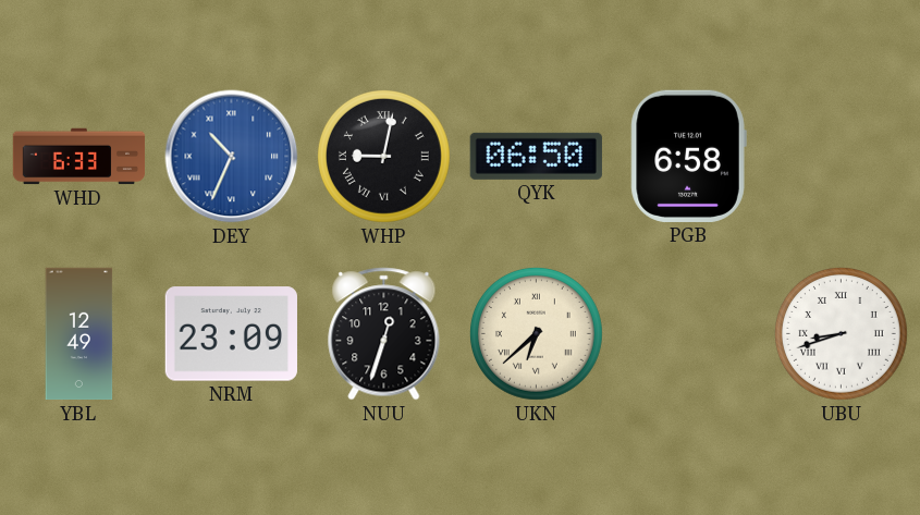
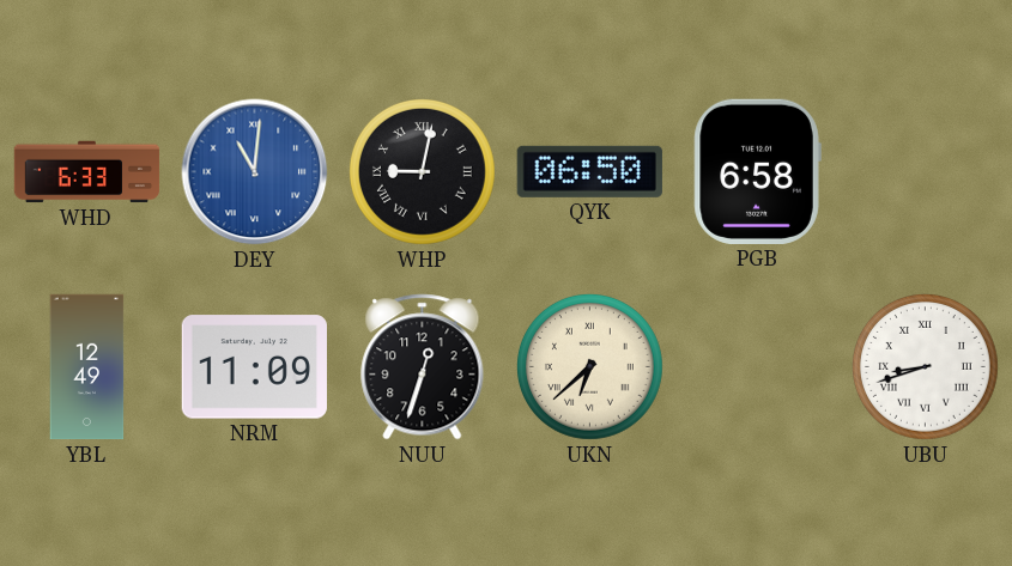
DEY: 10:34 -> 11:01
NRM: 23:09 -> 11:09
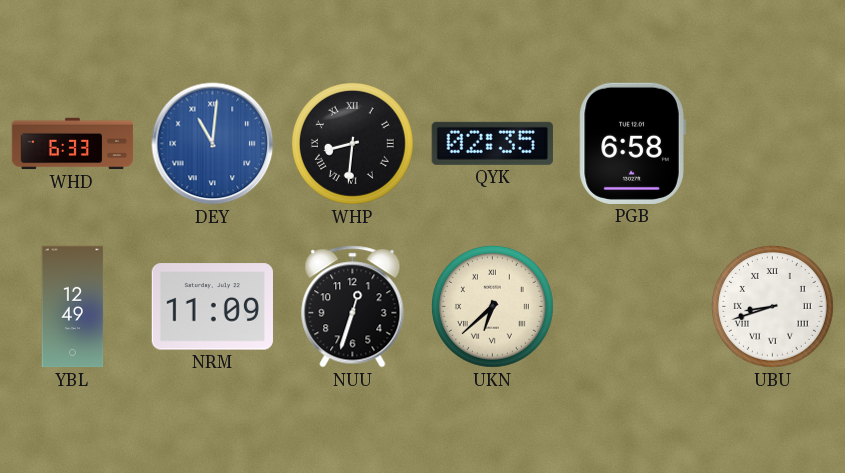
WHP: 9:02 -> 8:31
QYK: 06:50 -> 02:35
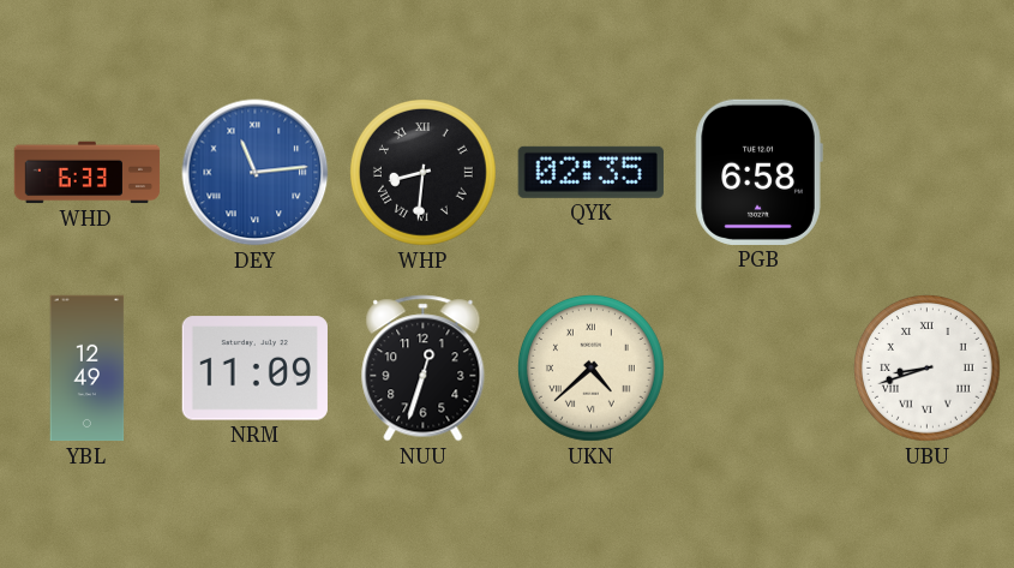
DEY: 11:01 -> 11:14
UKN: 6:38 -> 4:38
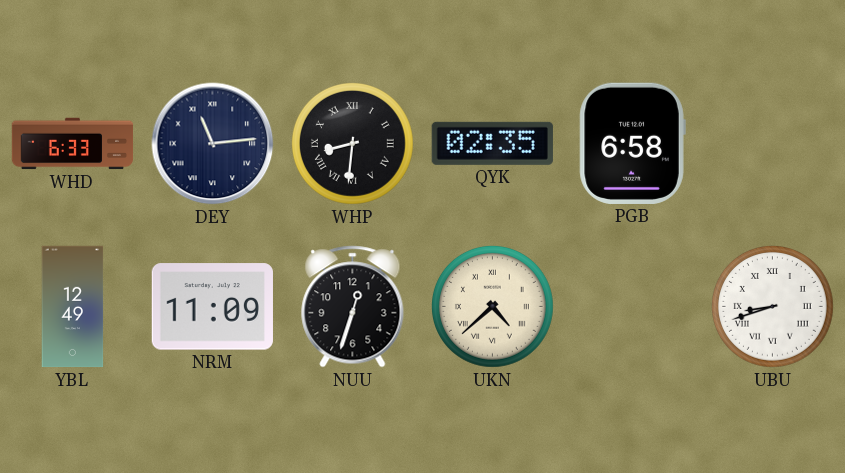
DEY dial: blue -> navy
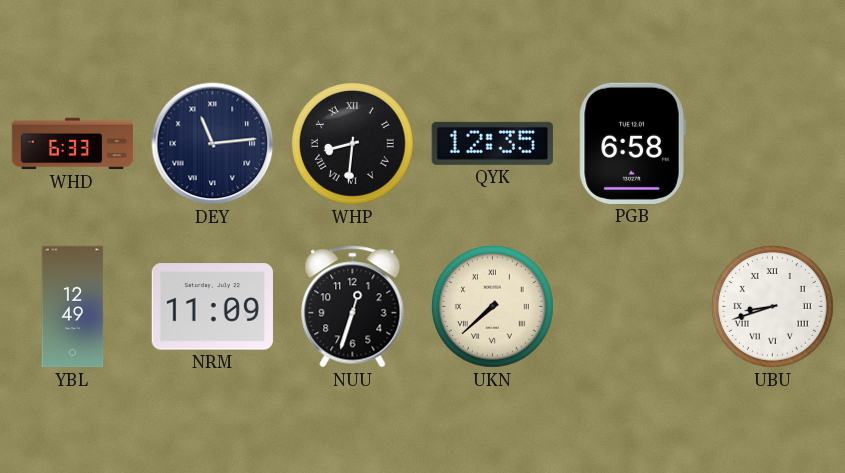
QYK: 02:35 -> 12:35
UKN: 4:38 -> 7:38
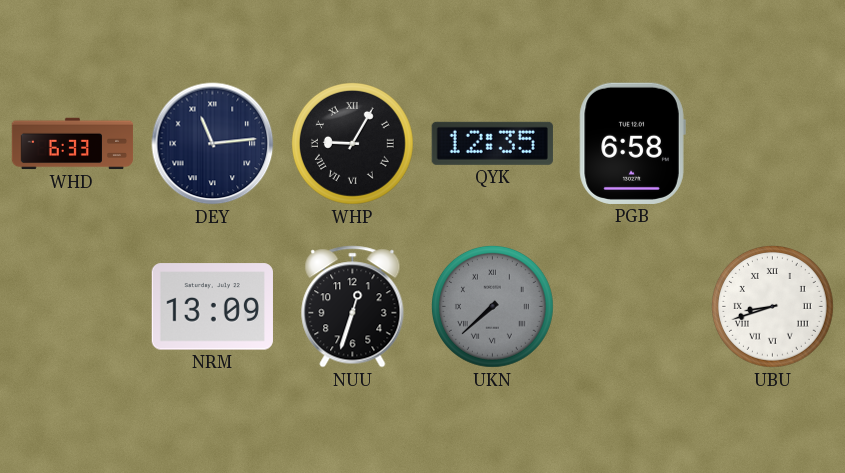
WHP: 8:31 -> 9:05
YBL: 12:49 -> none
NRM: 11:09 -> 13:09
UKN dial: cream -> grey
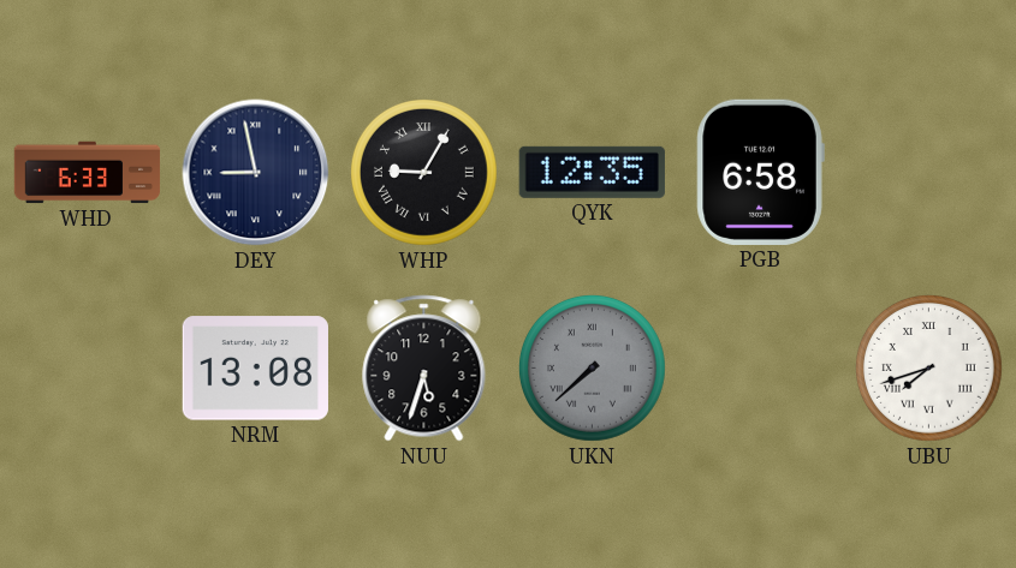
DEY: 11:14 -> 8:58
NRM: 13:09 -> 13:08
NUU: 12:33 -> 5:33
UBU: 8:42 -> 7:42
